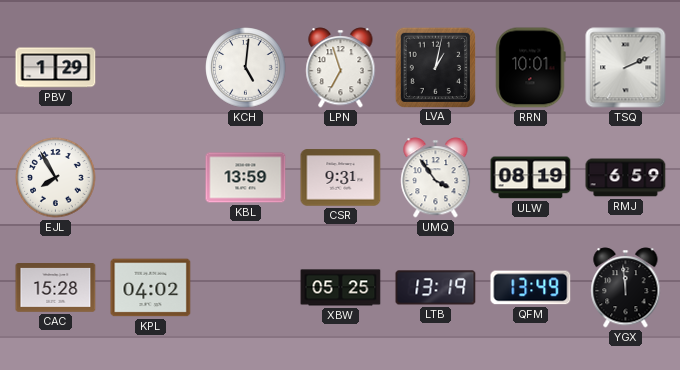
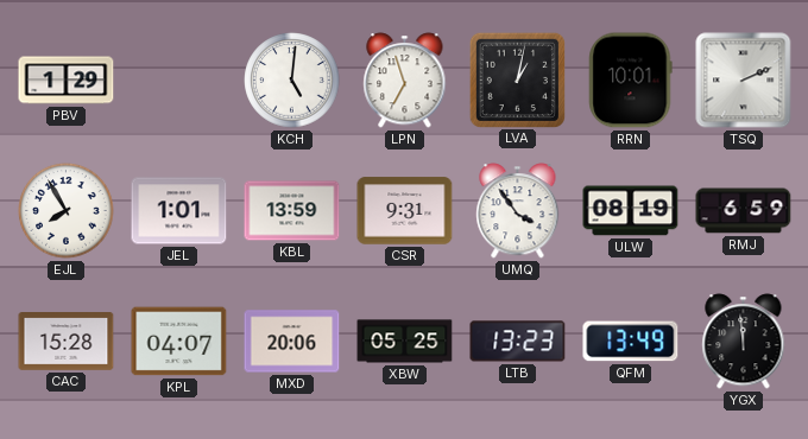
JEL: none -> 1:01
KPL: 04:02 -> 04:07
MXD: none -> 20:06
LTB: 13:19 -> 13:23
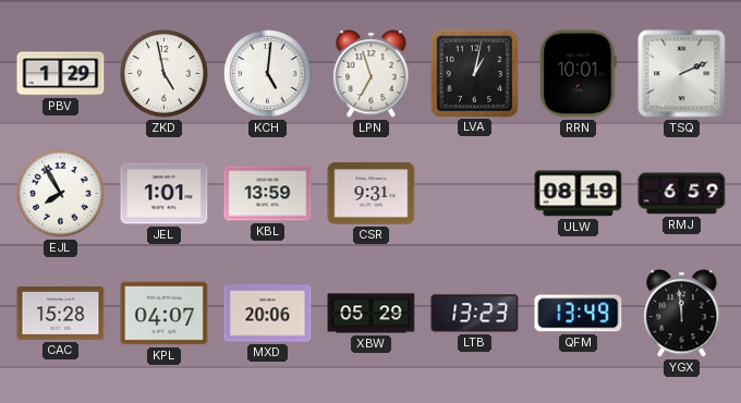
ZKD: none -> 4:58
UMQ: 3:54 -> none
XBW: 05:25 -> 05:29
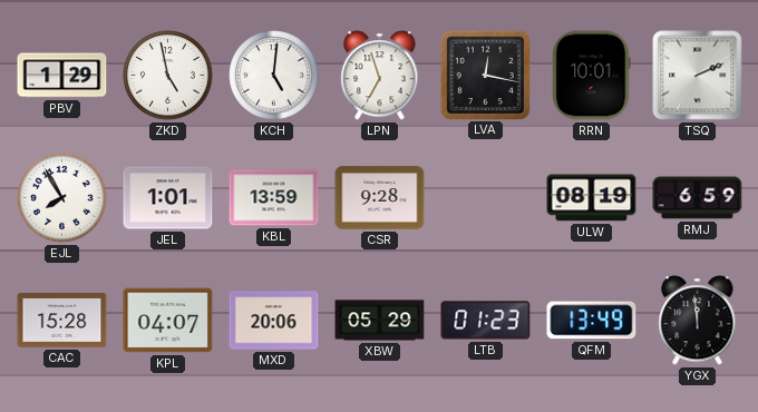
LVA: 1:02 -> 12:17
CSR: 9:31 -> 9:28
LTB: 13:23 -> 01:23
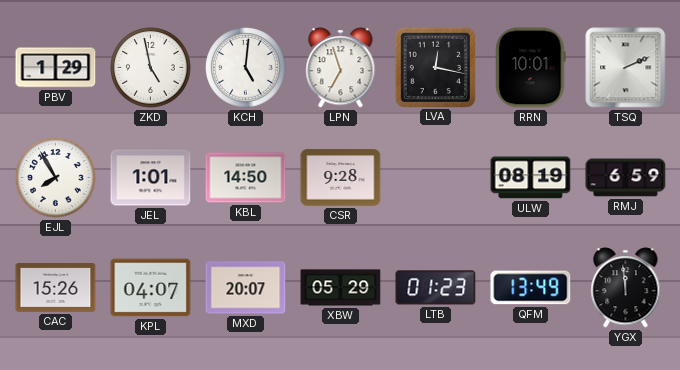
KBL: 13:59 -> 14:50
CAC: 15:28 -> 15:26
MXD: 20:06 -> 20:07
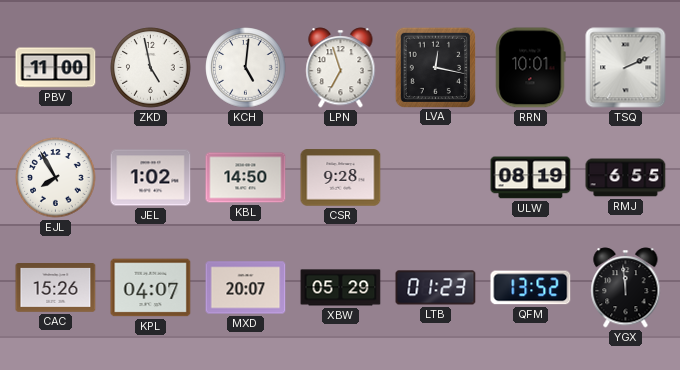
PBV: 1:29 -> 11:00
JEL: 1:01 -> 1:02
RMJ: 6:59 -> 6:55
QFM: 13:49 -> 13:52
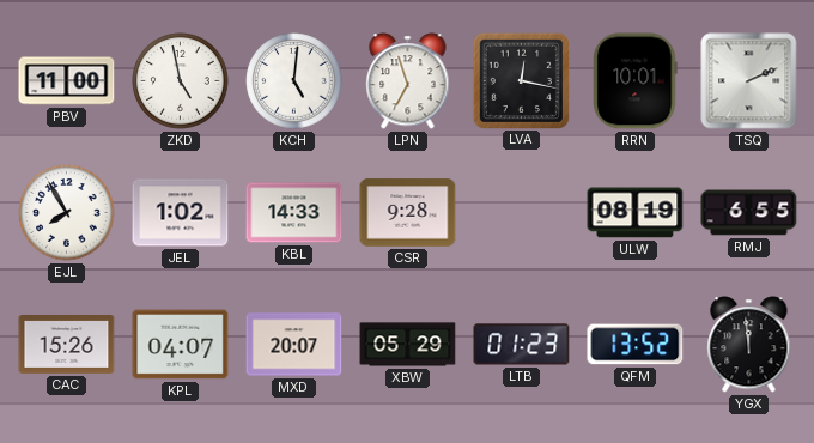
KBL: 14:50 -> 14:33
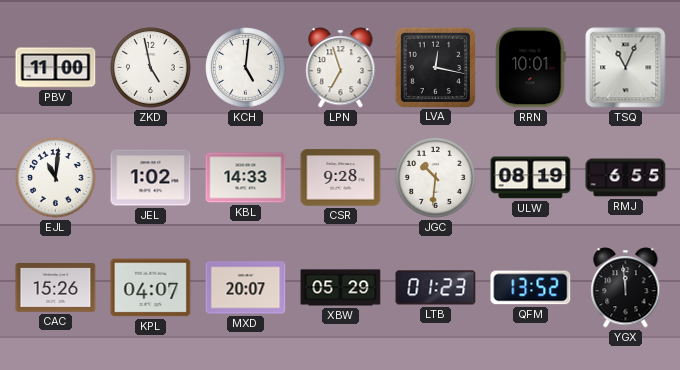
TSQ: 2:11 -> 11:04
EJL: 7:55 -> 11:01
JGC: none -> 10:31
